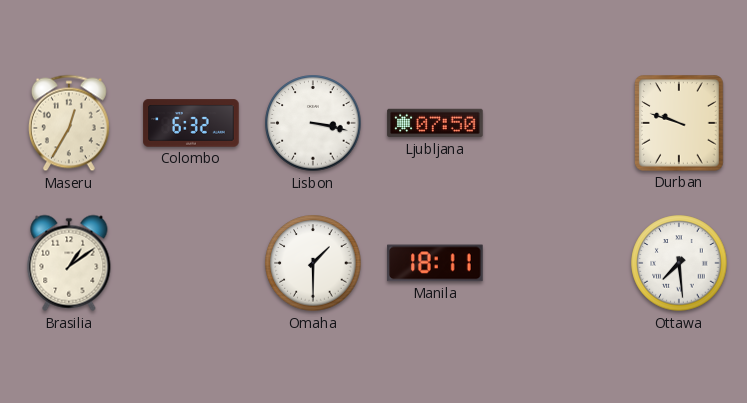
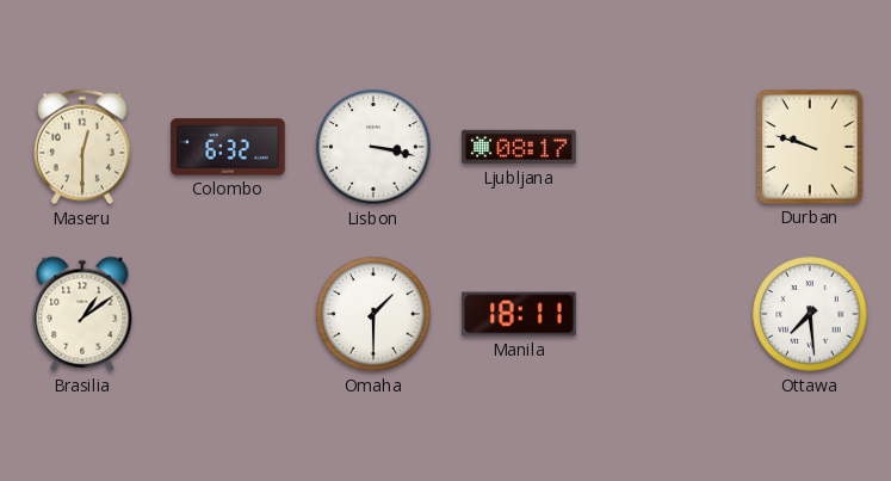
Maseru: 12:35 -> 12:30
Ljubljana: 07:50 -> 08:17
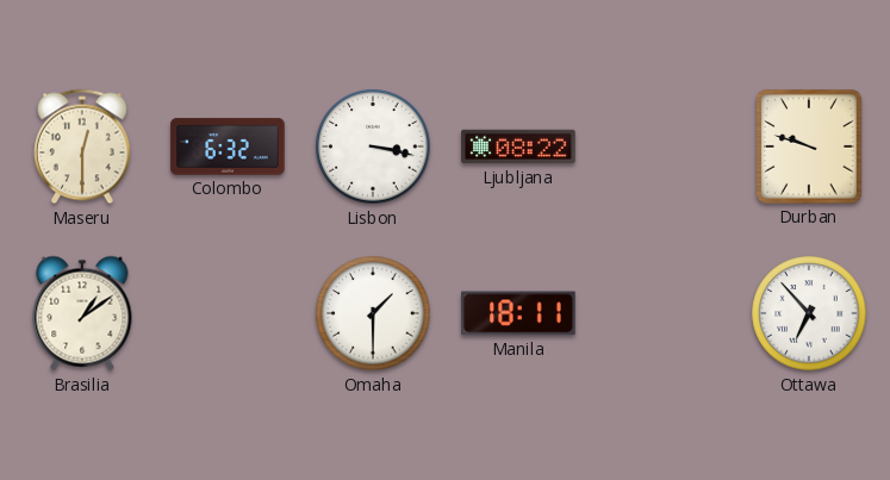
Ljubljana: 08:17 -> 08:22
Ottawa: 7:29 -> 6:53
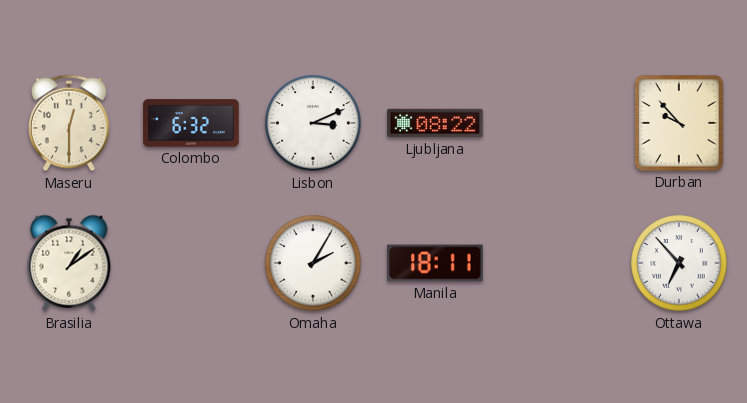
Lisbon: 3:17 -> 3:11
Durban: 9:48 -> 9:53
Omaha: 1:30 -> 2:05
